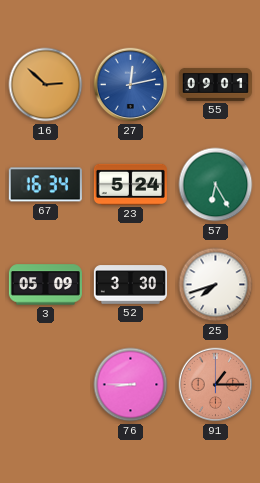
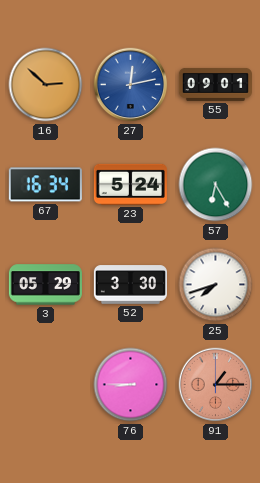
3: 05:09 -> 05:29
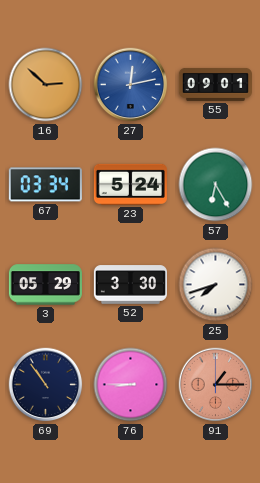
67: 16:34 -> 03:34
69: none -> 10:54
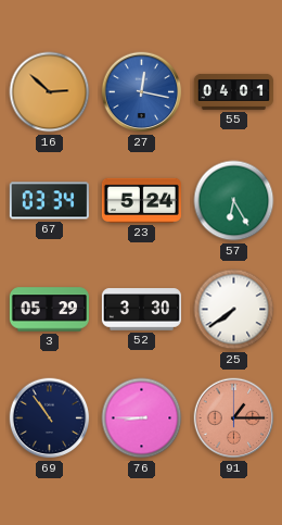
27: 12:13 -> 12:17
55: 09:01 -> 04:01
25: 7:42 -> 7:39
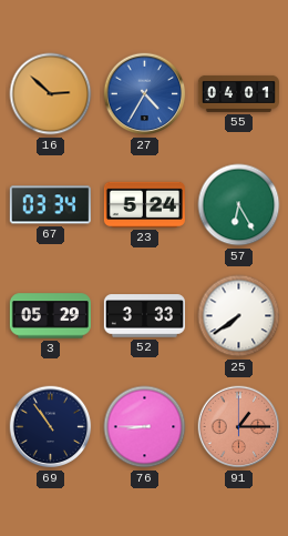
27: 12:17 -> 4:35
52: 3:30 -> 3:33
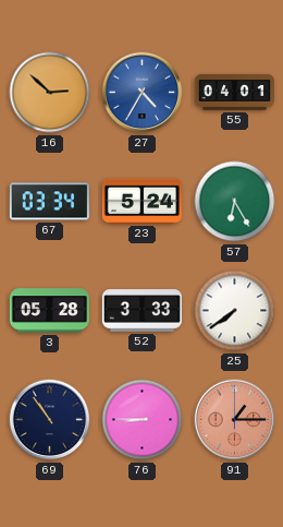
3: 05:29 -> 05:28
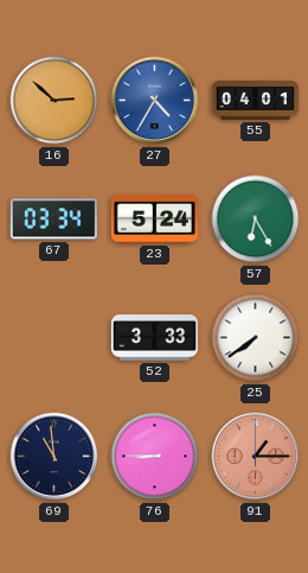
3: 05:28 -> none
69: 10:54 -> 10:59
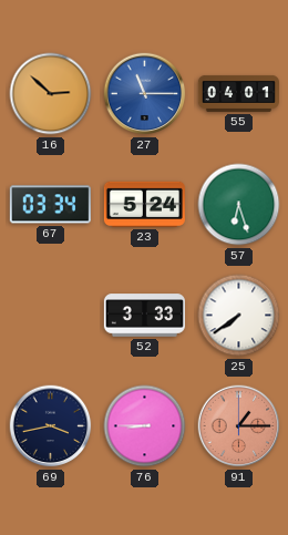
27: 4:35 -> 11:15
57: 6:25 -> 6:27
69: 10:59 -> 3:43
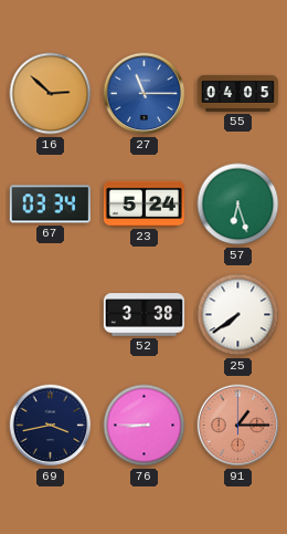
55: 04:01 -> 04:05
52: 3:33 -> 3:38
